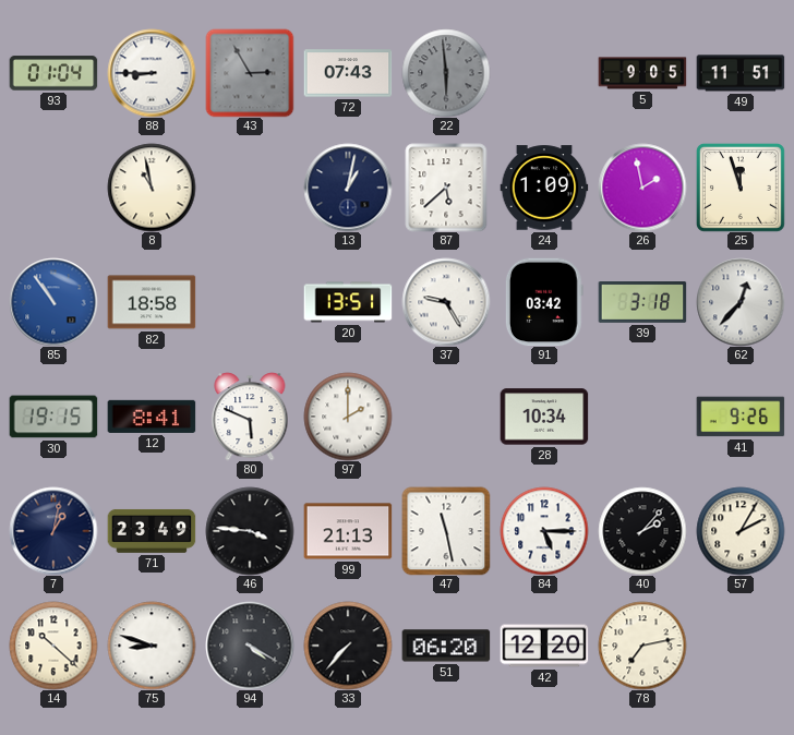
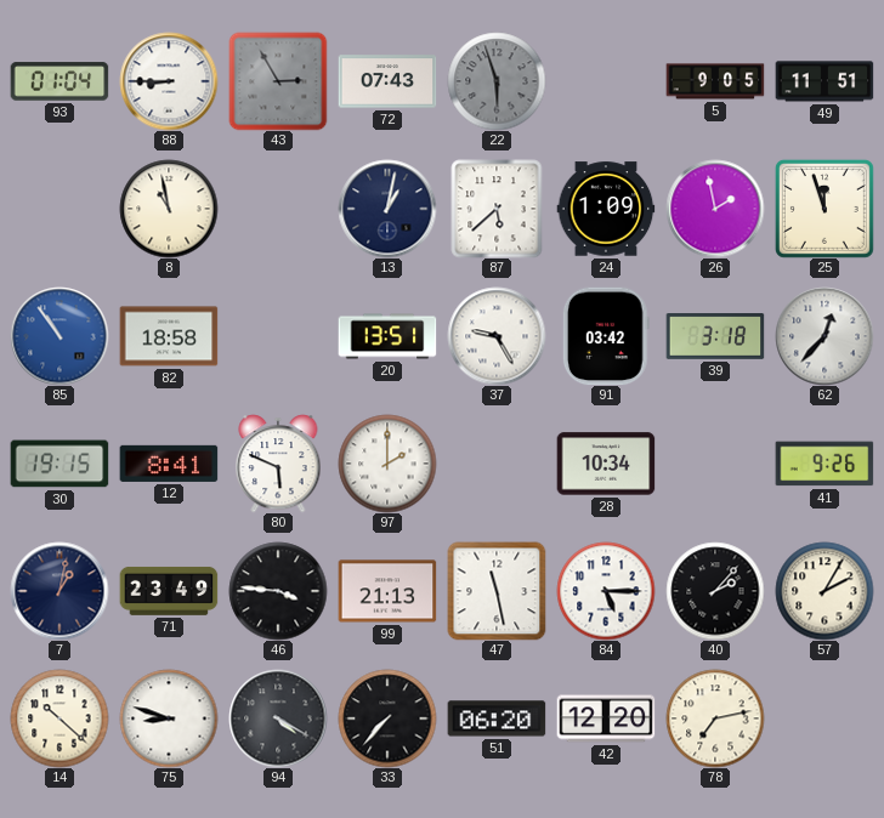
22: 5:59 -> 5:57
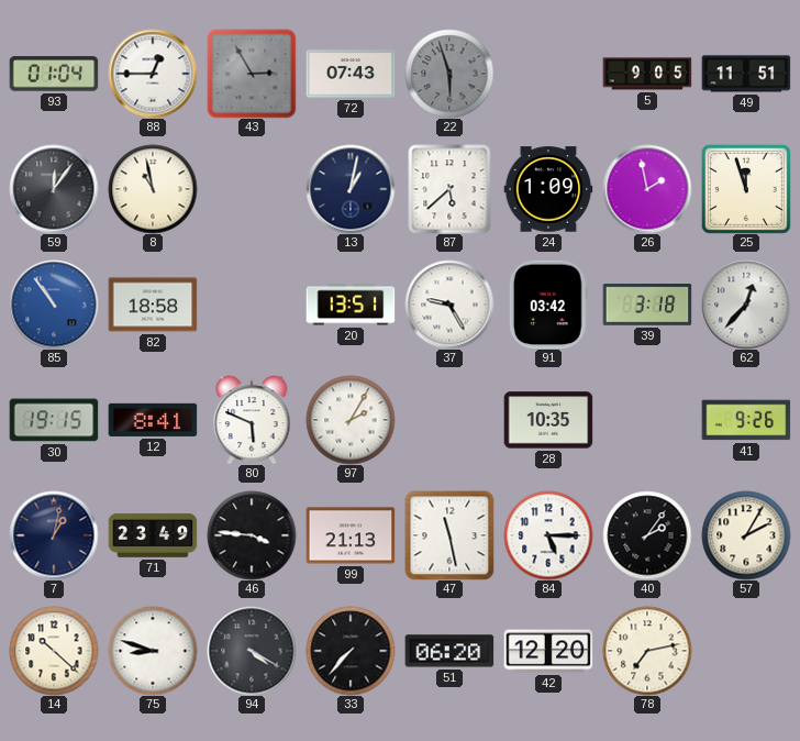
88: 8:45 -> 12:45
59: none -> 12:06
97: 2:00 -> 2:05
28: 10:34 -> 10:35
40: 2:07 -> 2:06
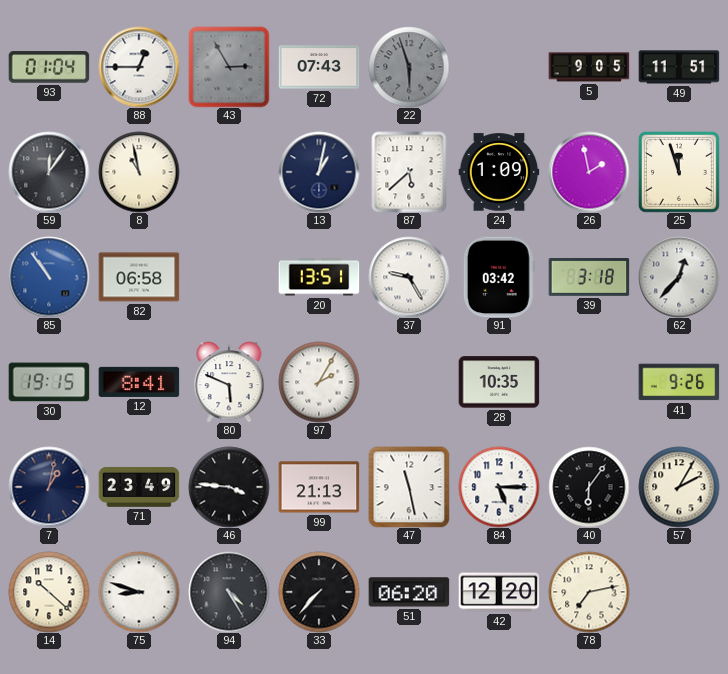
82: 18:58 -> 06:58
40: 2:06 -> 6:06
94: 4:20 -> 4:25
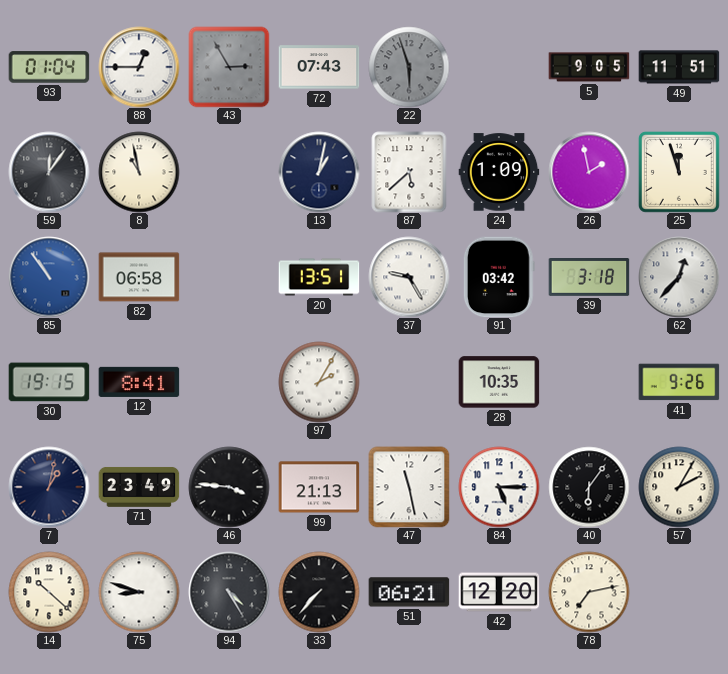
80: 5:49 -> none
51: 06:20 -> 06:21
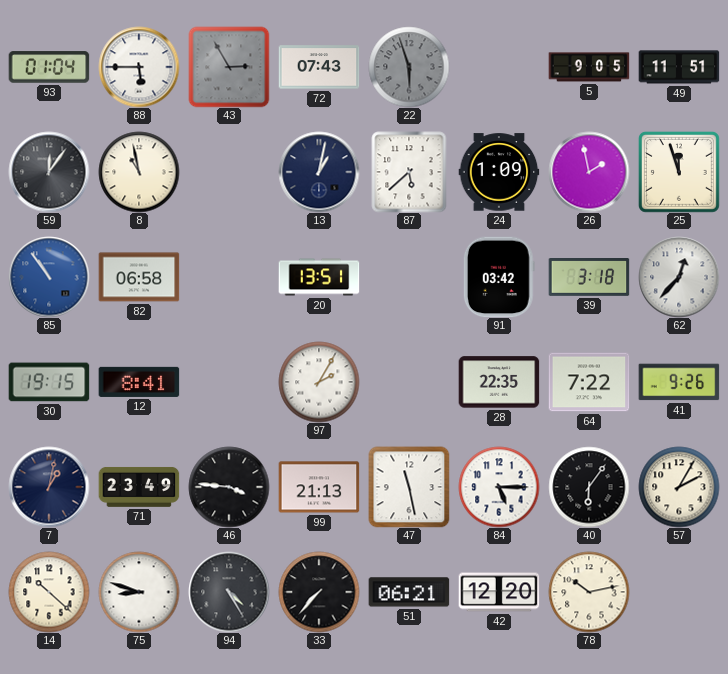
88: 12:45 -> 5:45
37: 9:25 -> none
28: 10:35 -> 22:35
64: none -> 7:22
78: 7:13 -> 10:13
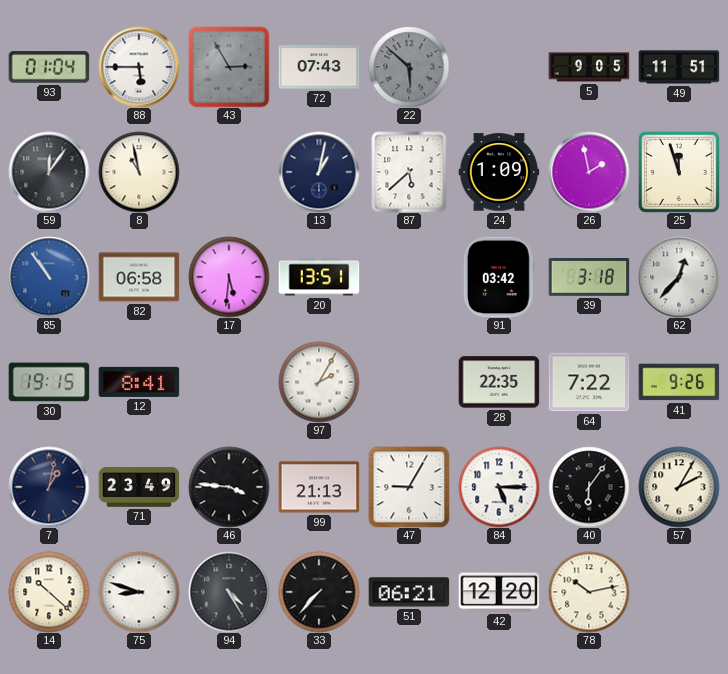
22: 5:57 -> 5:52
17: none -> 5:31
47: 11:28 -> 9:05
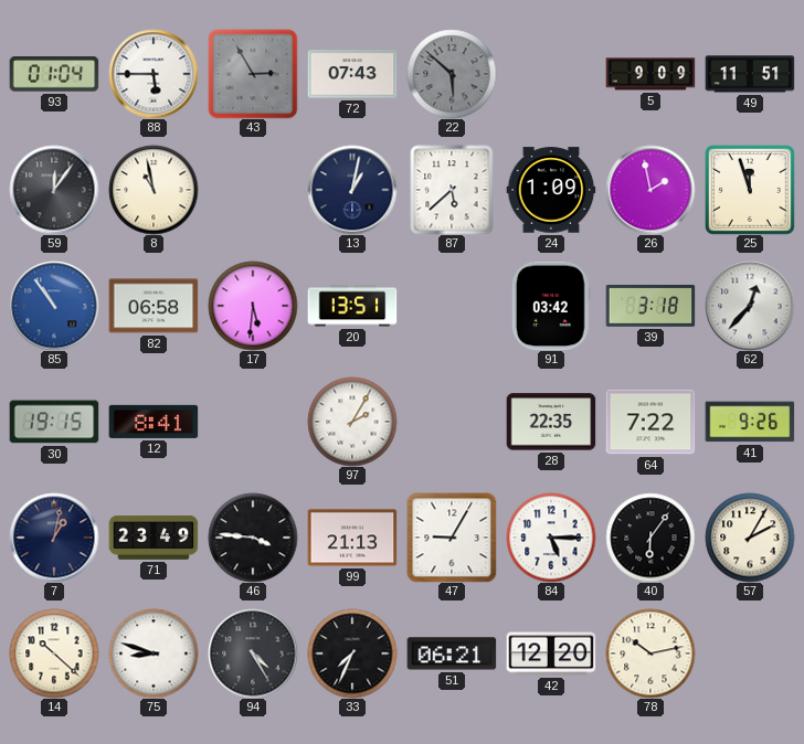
5: 9:05 -> 9:09
33: 7:37 -> 7:34
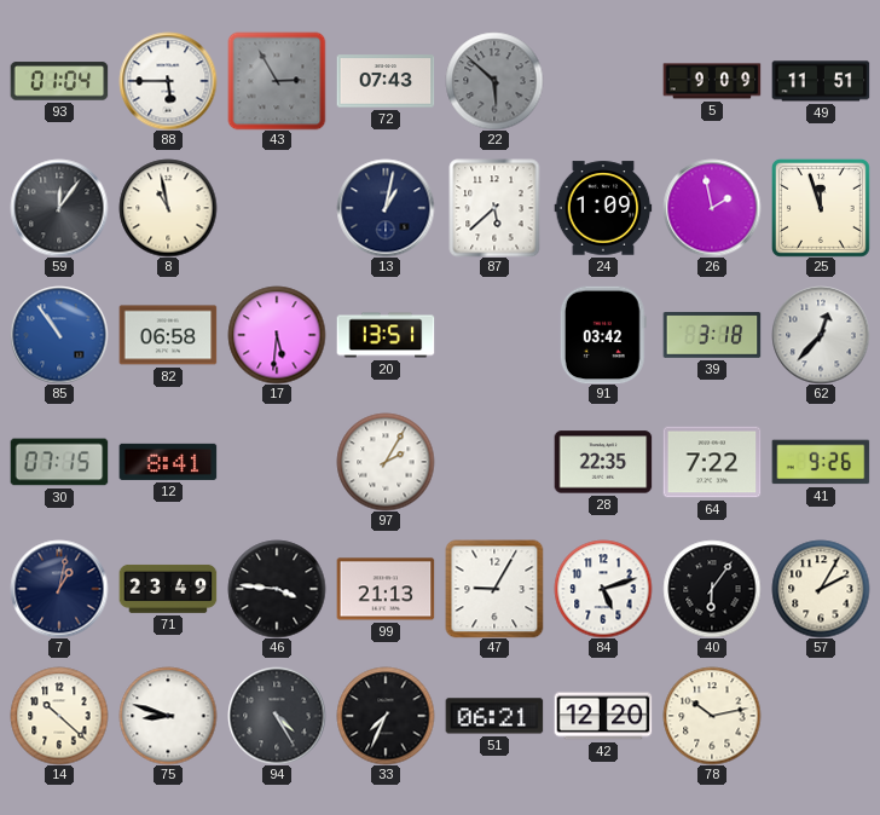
30: 19:15 -> 07:15
84: 5:15 -> 5:12
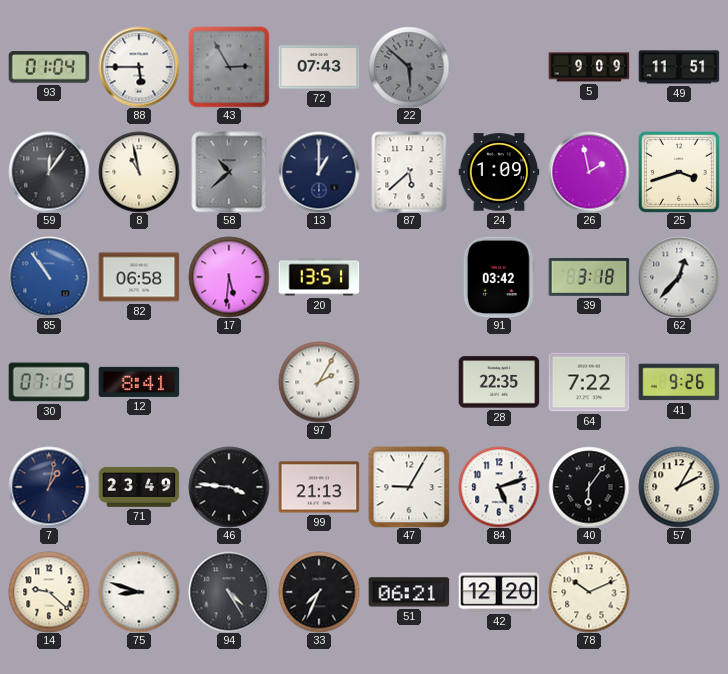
58: none -> 10:38
13: 1:02 -> 1:00
25: 11:57 -> 3:42
14: 10:22 -> 9:22
78: 10:13 -> 10:11
